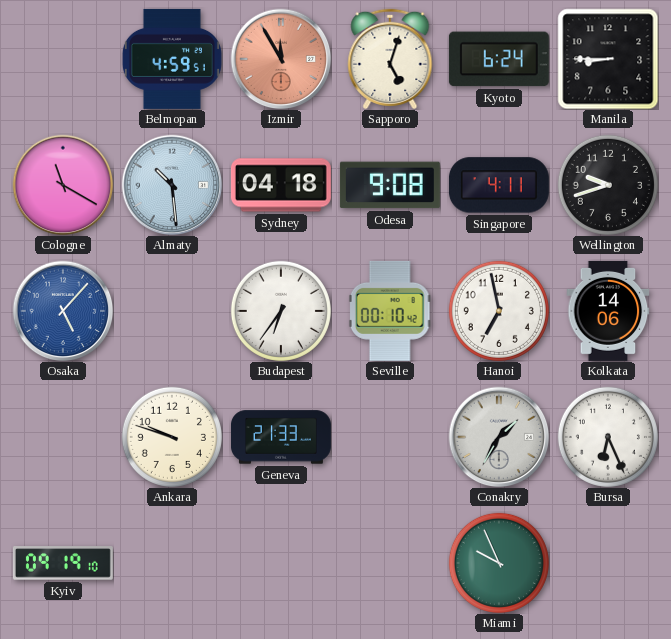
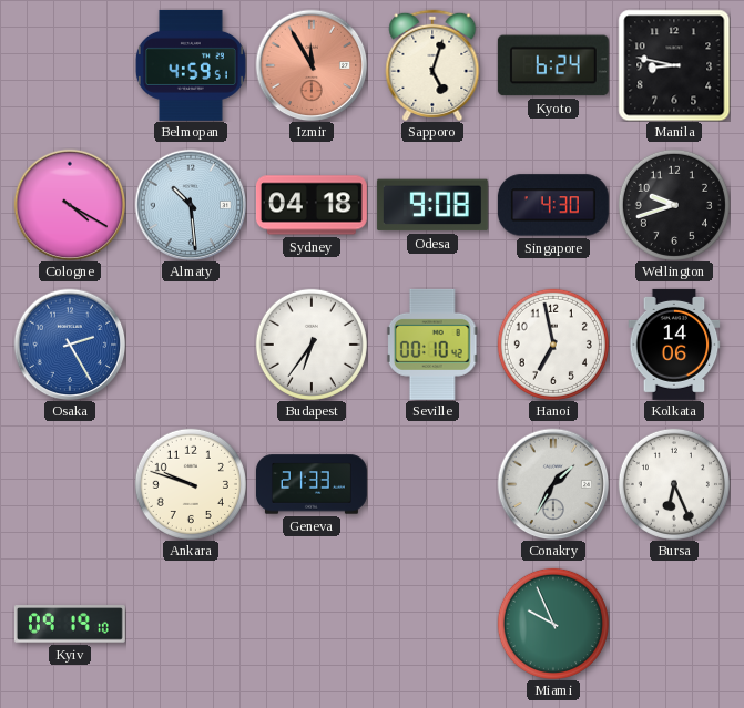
Manila: 8:45 -> 8:47
Cologne: 11:20 -> 4:20
Singapore: 4:11 -> 4:30
Osaka: 5:07 -> 2:25
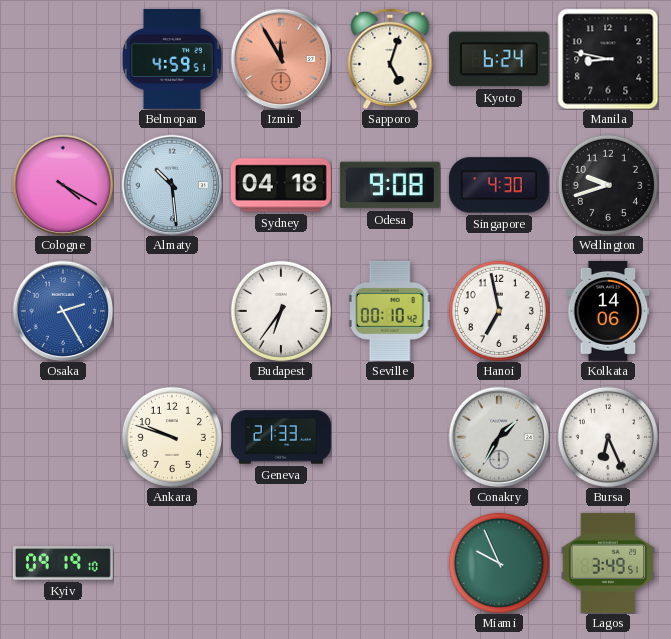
Lagos: none -> 3:49
